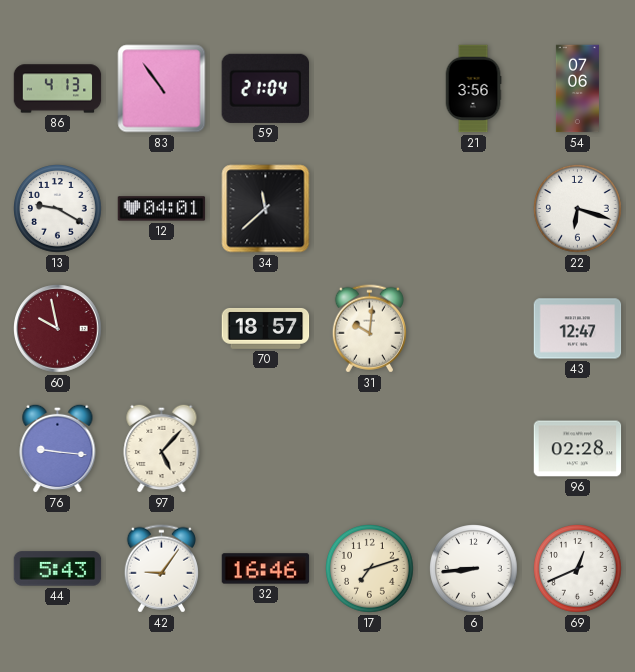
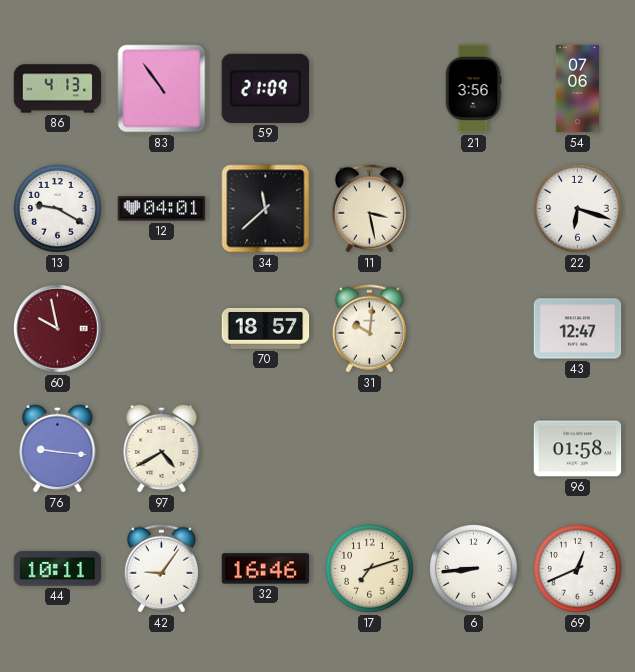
59: 21:04 -> 21:09
11: none -> 3:28
97: 5:07 -> 4:40
96: 02:28 -> 01:58
44: 5:43 -> 10:11
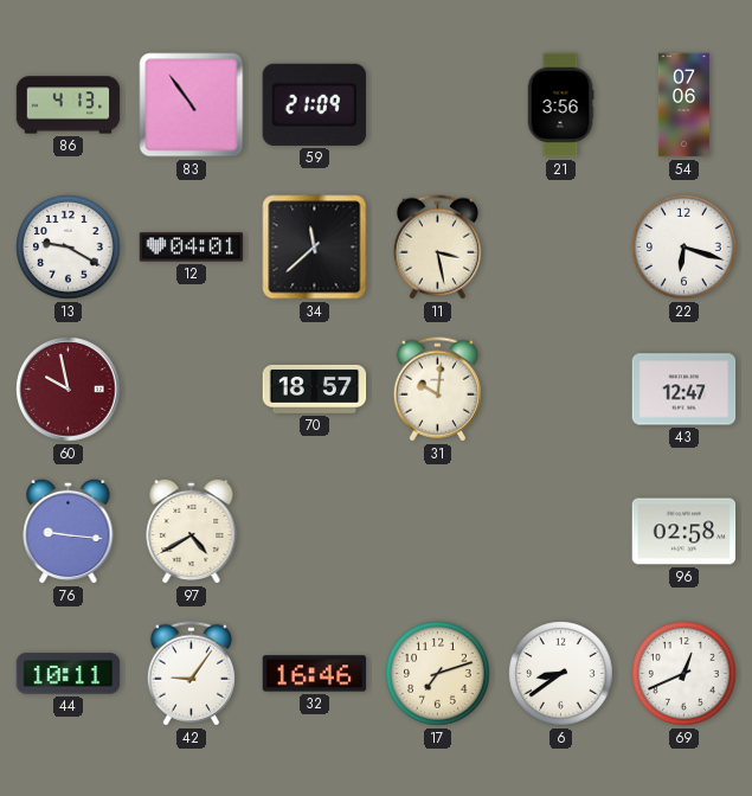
96: 01:58 -> 02:58
6: 8:44 -> 8:39
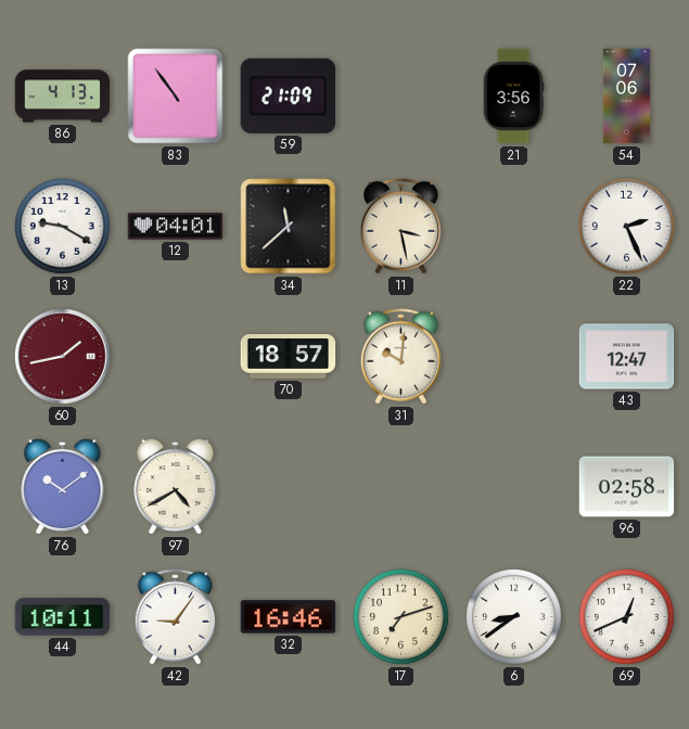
22: 6:18 -> 2:26
60: 9:58 -> 1:43
76: 9:16 -> 10:09
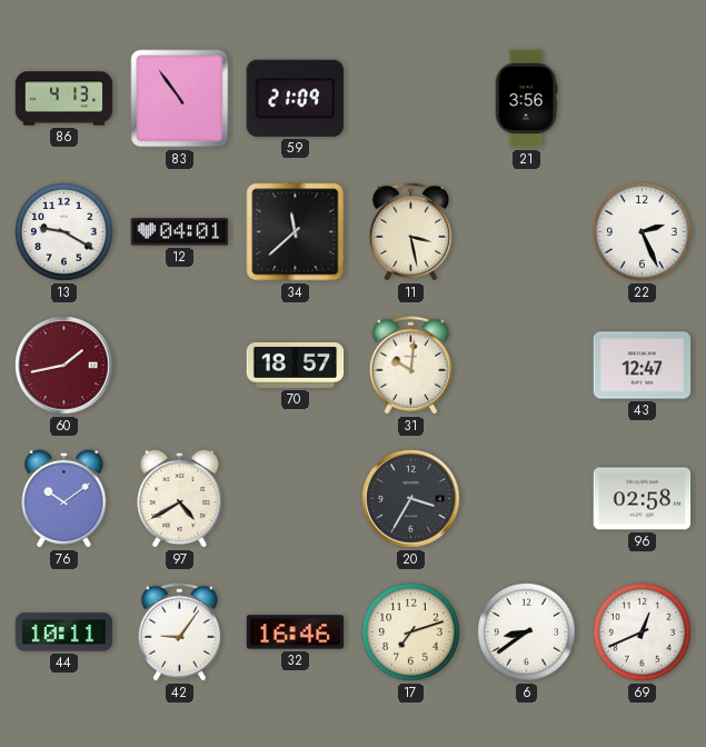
54: 07:06 -> none
20: none -> 3:35
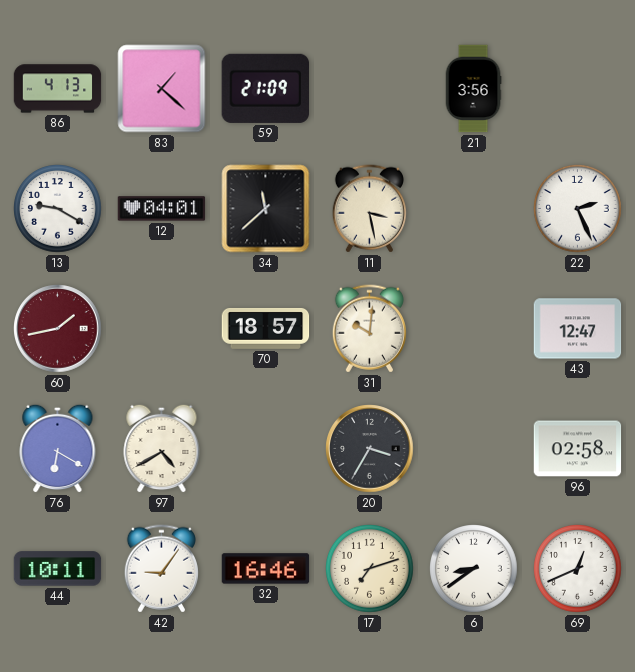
83: 10:54 -> 1:22
76: 10:09 -> 6:20
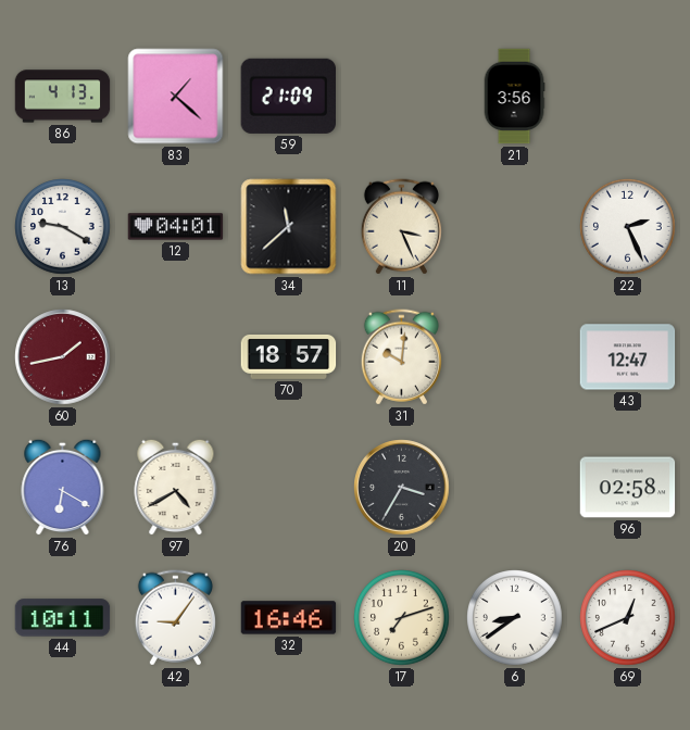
11: 3:28 -> 3:26
